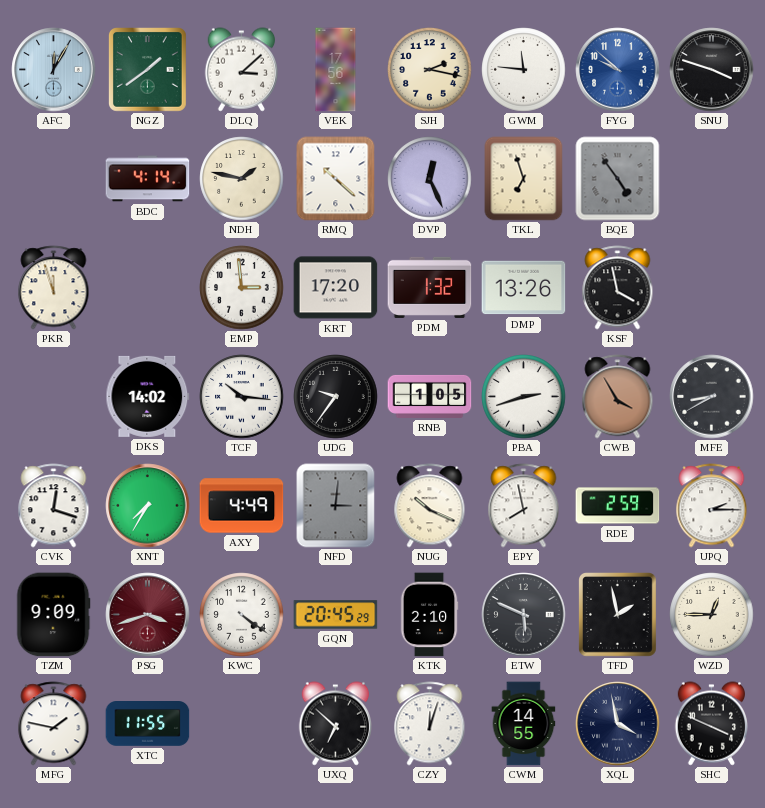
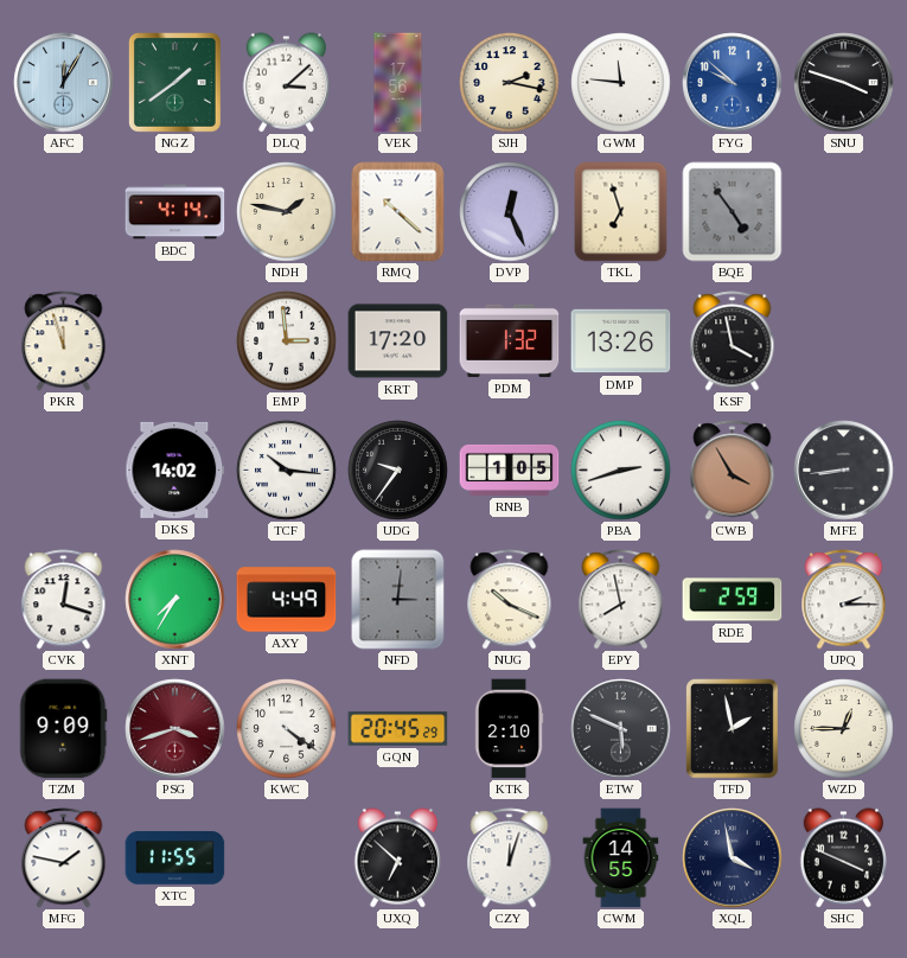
MFE: 8:40 -> 8:44
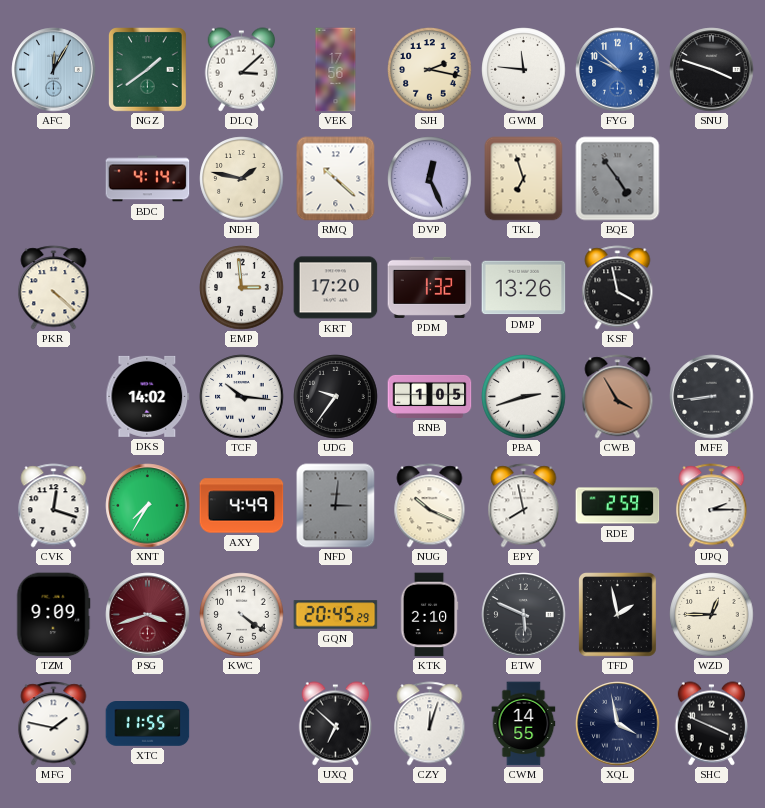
PKR: 11:57 -> 4:22
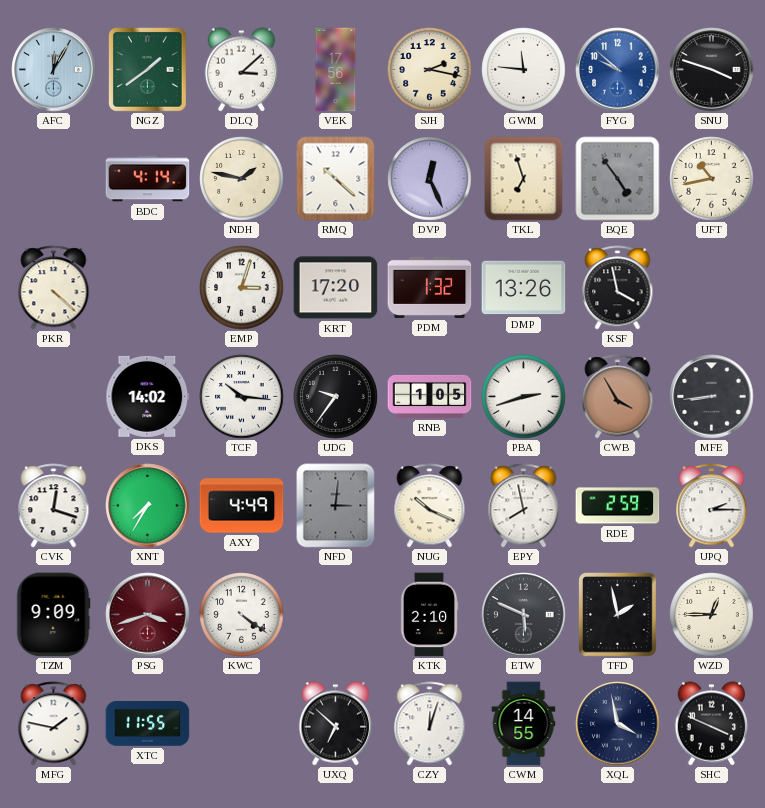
UFT: none -> 10:43
EMP: 2:59 -> 3:03
GQN: 20:45 -> none
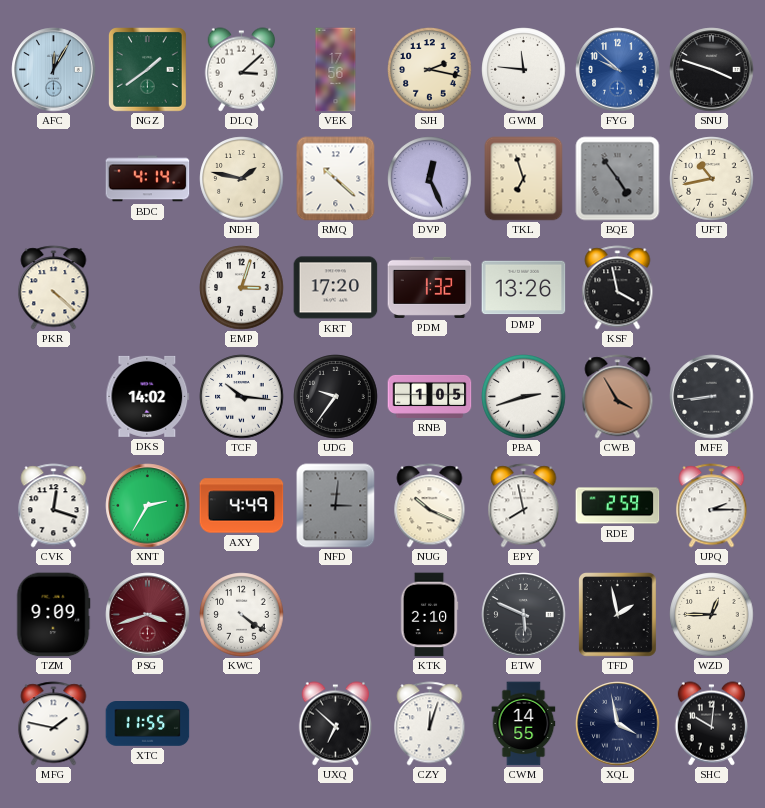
XNT: 7:35 -> 2:35
SHC: 3:49 -> 10:01
